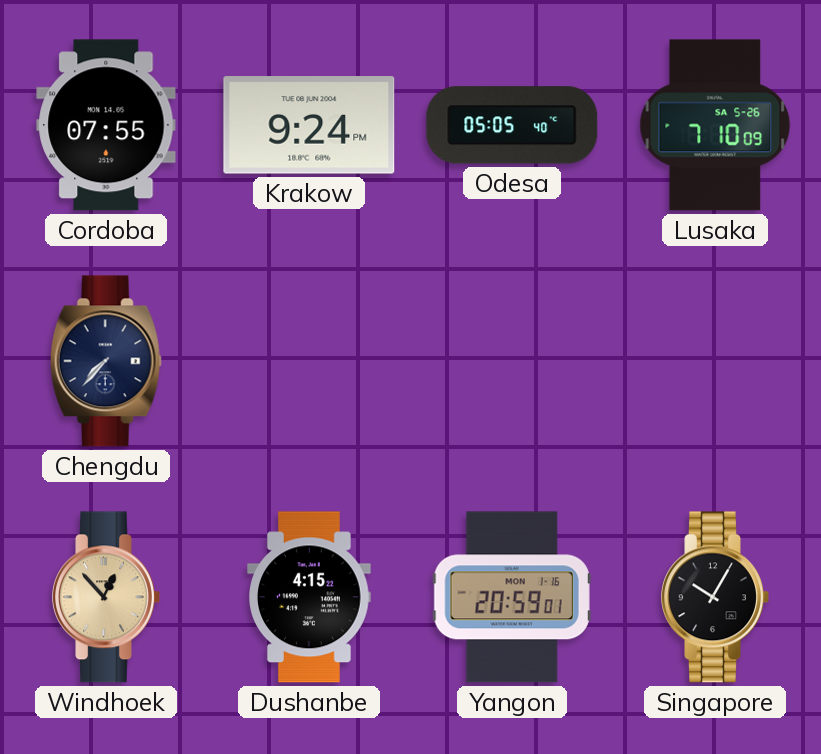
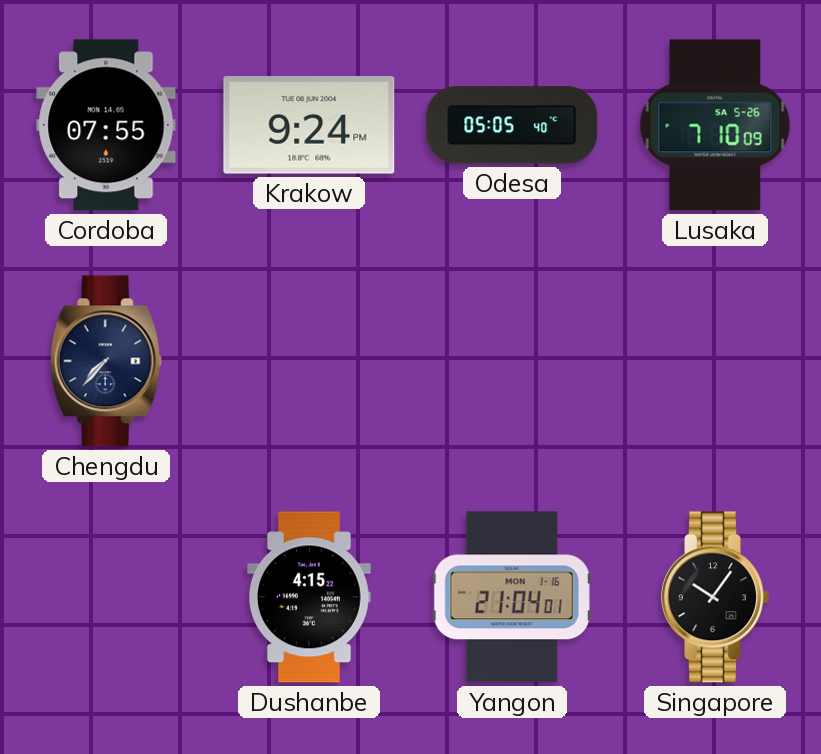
Windhoek: 12:53 -> none
Yangon: 20:59 -> 21:04
Singapore: 10:05 -> 10:06
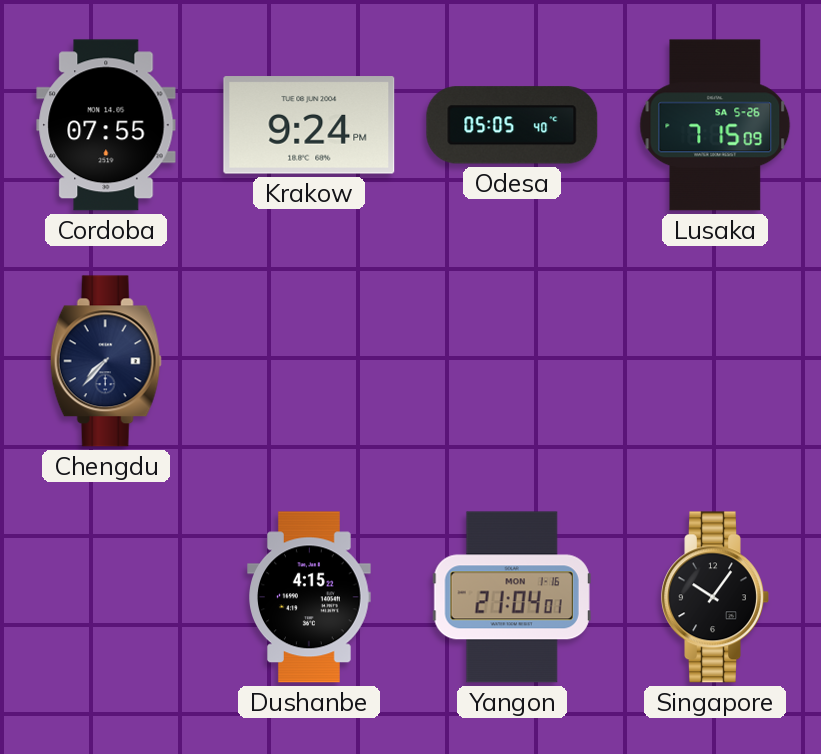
Lusaka: 7:10 -> 7:15
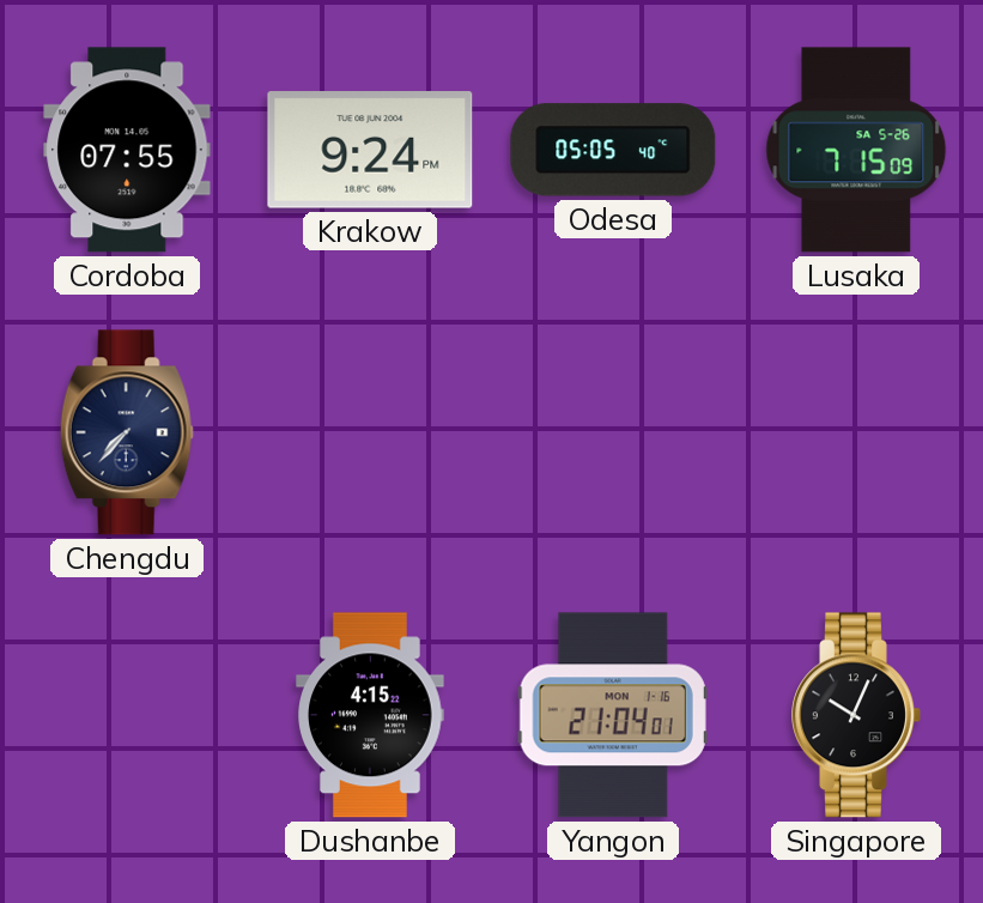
Singapore: 10:06 -> 10:04
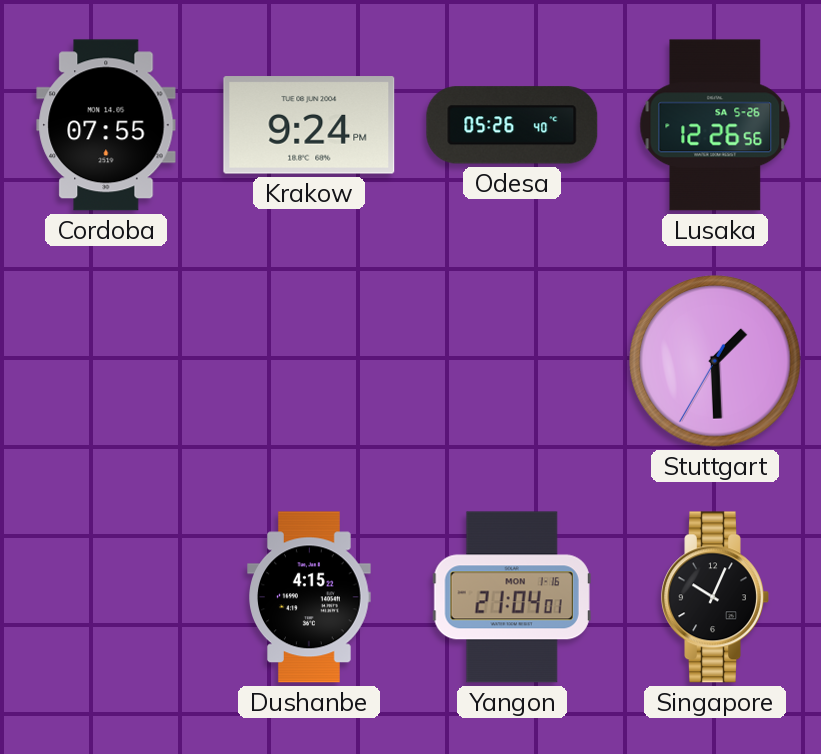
Odesa: 05:05 -> 05:26
Lusaka: 7:15 -> 12:26
Chengdu: 7:37 -> none
Stuttgart: none -> 1:29
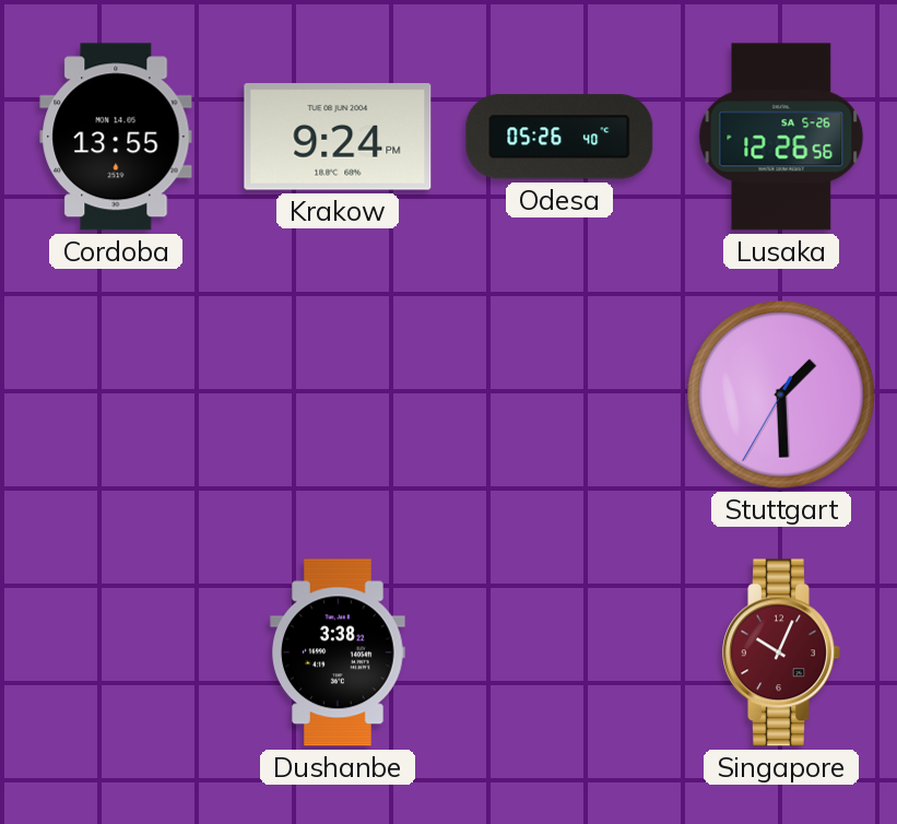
Cordoba: 07:55 -> 13:55
Dushanbe: 4:15 -> 3:38
Yangon: 21:04 -> none
Singapore dial: black -> burgundy
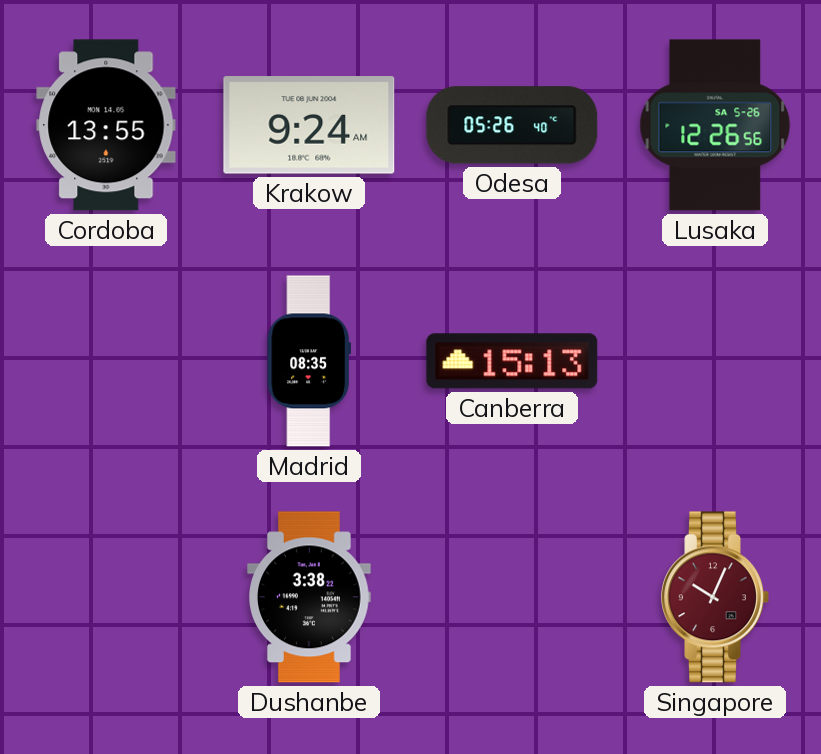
Krakow: 9:24 PM -> 9:24 AM
Madrid: none -> 08:35
Canberra: none -> 15:13
Stuttgart: 1:29 -> none
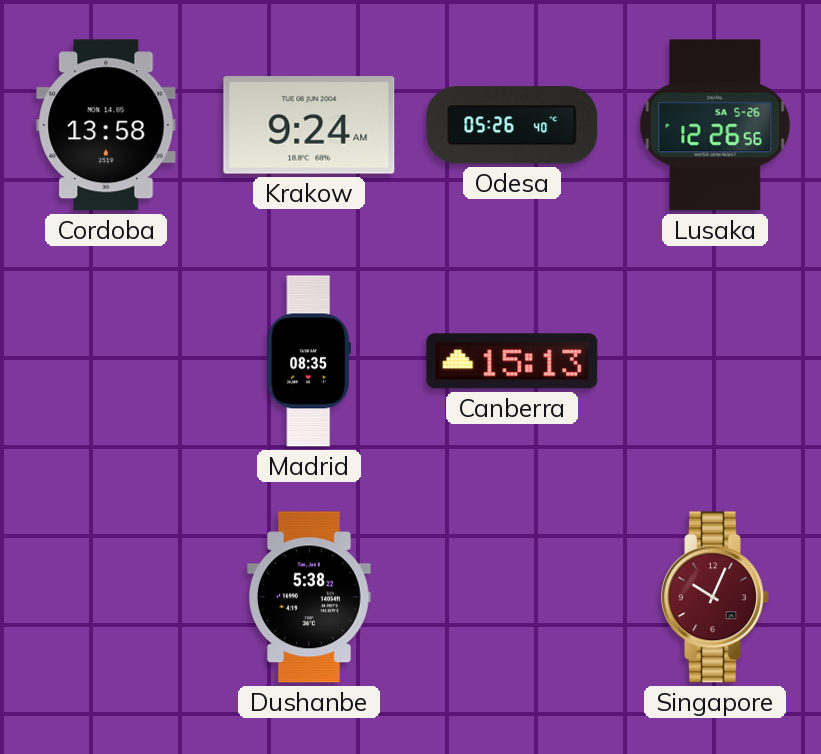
Cordoba: 13:55 -> 13:58
Dushanbe: 3:38 -> 5:38
